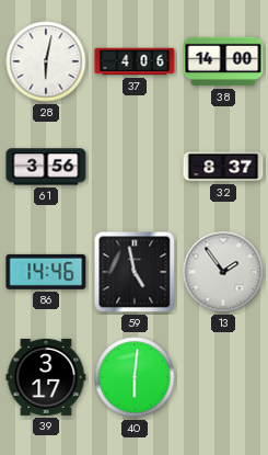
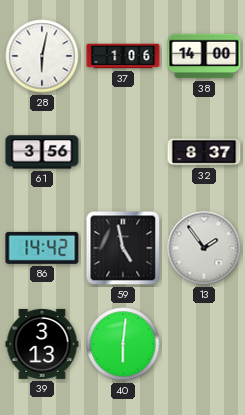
37: 4:06 -> 1:06
86: 14:46 -> 14:42
39: 3:17 -> 3:13
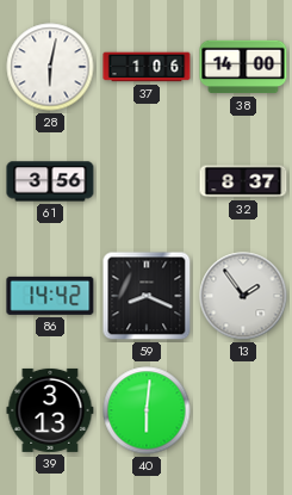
59: 4:58 -> 8:19
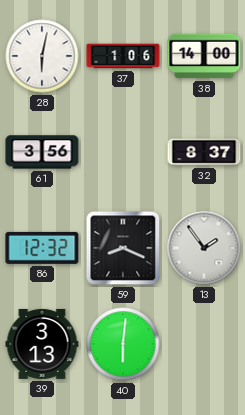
86: 14:42 -> 12:32
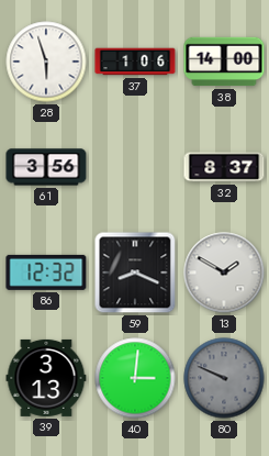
28: 6:02 -> 5:57
13: 1:54 -> 1:50
40: 6:01 -> 3:01
80: none -> 9:49
